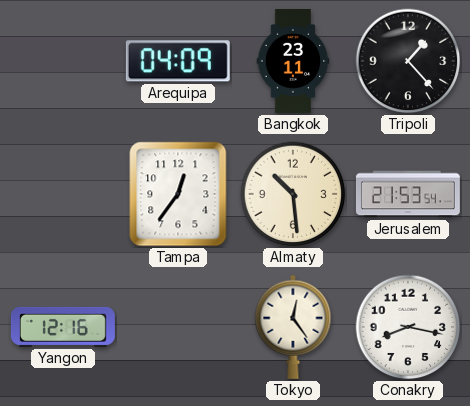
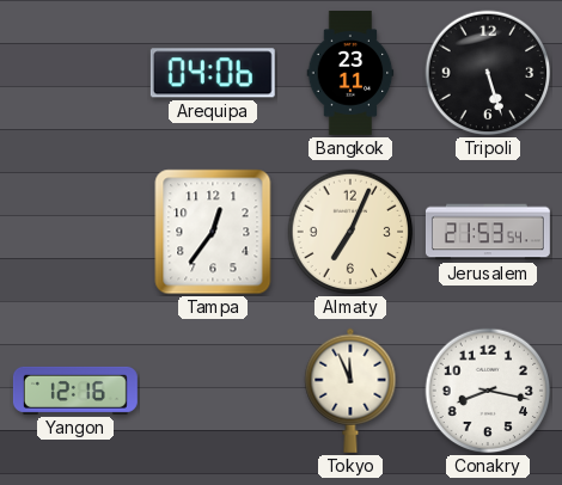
Arequipa: 04:09 -> 04:06
Tripoli: 1:23 -> 5:27
Almaty: 10:29 -> 7:04
Tokyo: 12:24 -> 11:56
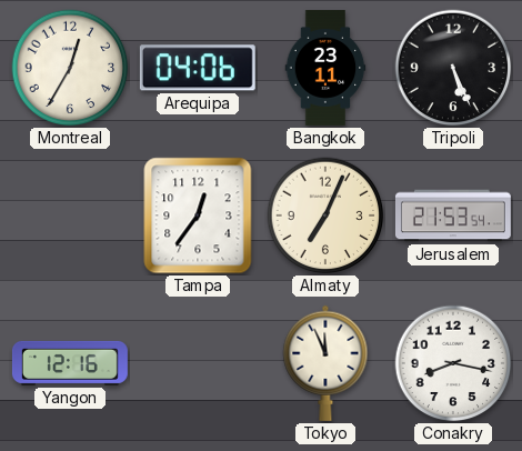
Montreal: none -> 12:35
Tripoli: 5:27 -> 5:26
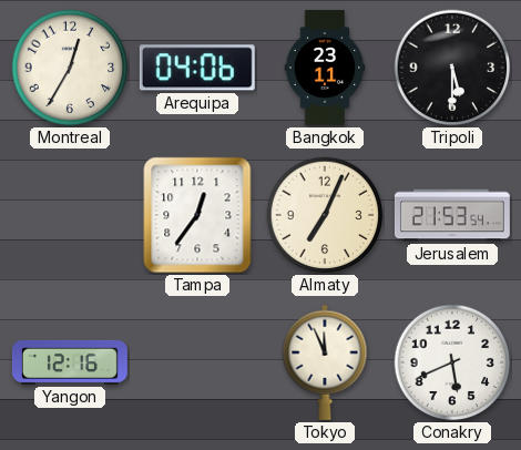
Tripoli: 5:26 -> 5:30
Conakry: 8:17 -> 5:41
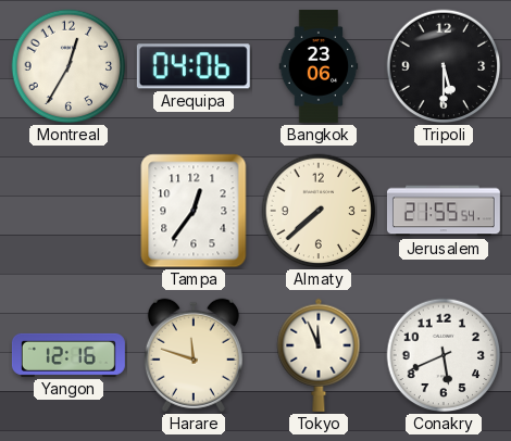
Bangkok: 23:11 -> 23:06
Almaty: 7:04 -> 7:38
Jerusalem: 21:53 -> 21:55
Harare: none -> 11:48
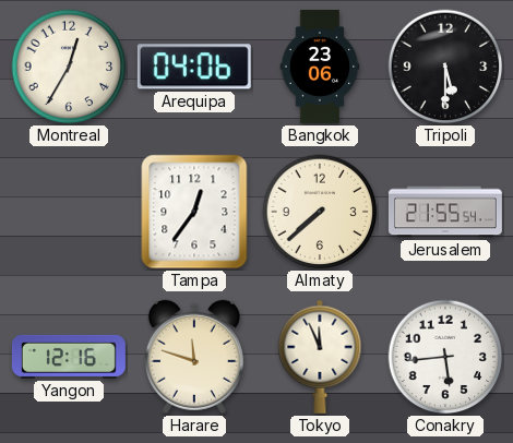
Conakry: 5:41 -> 5:44
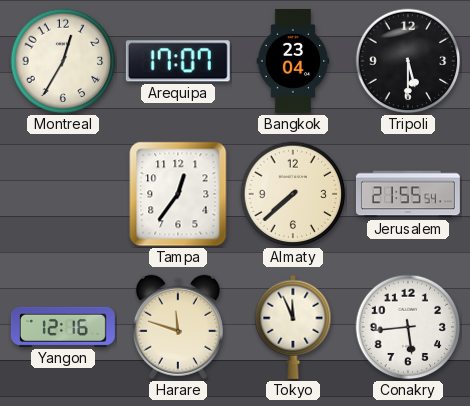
Arequipa: 04:06 -> 17:07
Bangkok: 23:06 -> 23:04
